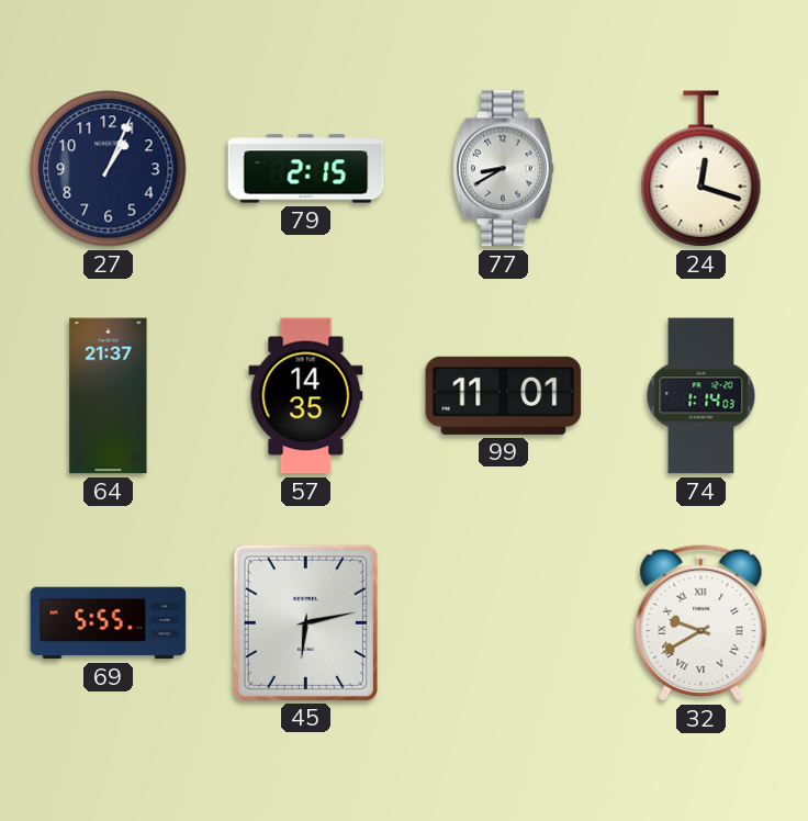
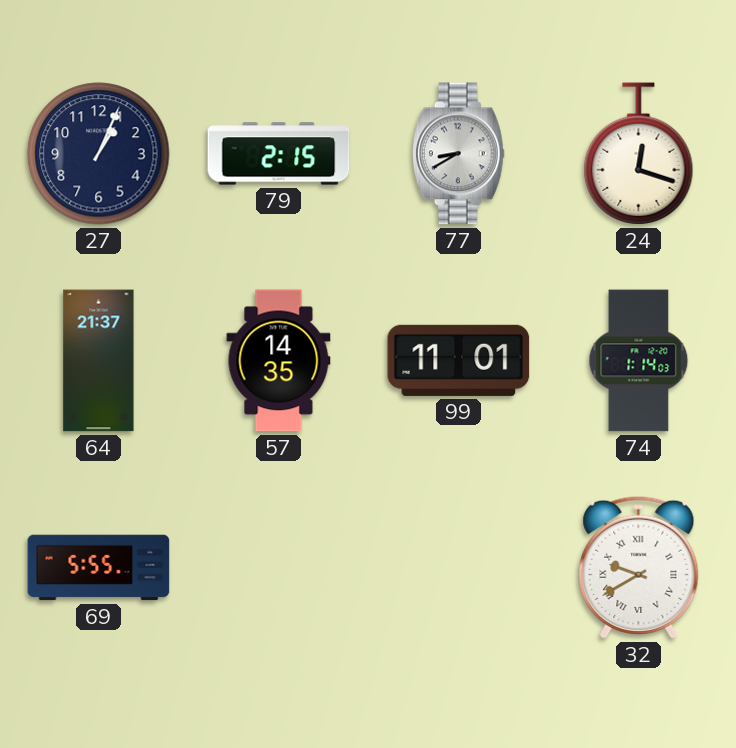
45: 6:13 -> none
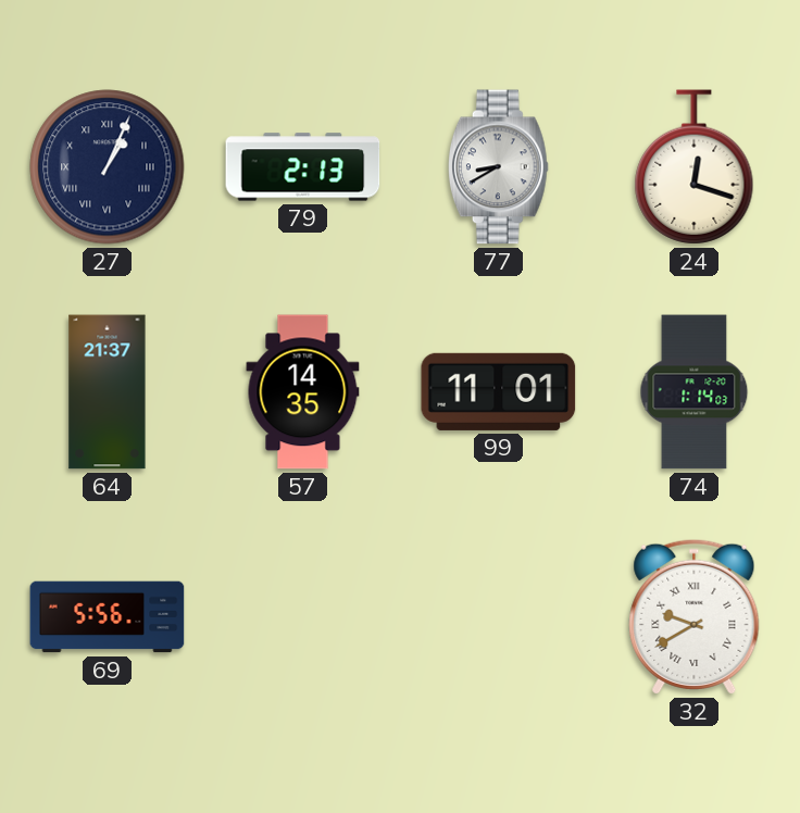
27 numerals: Arabic -> Roman
79: 2:15 -> 2:13
69: 5:55 -> 5:56
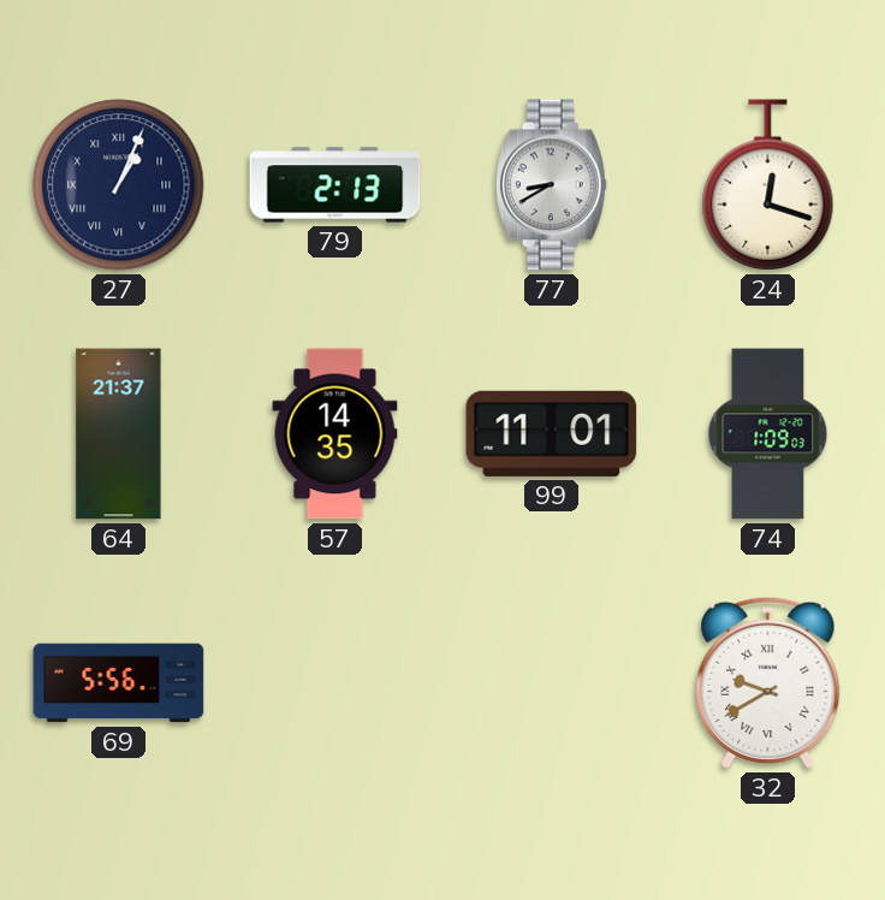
74: 1:14 -> 1:09
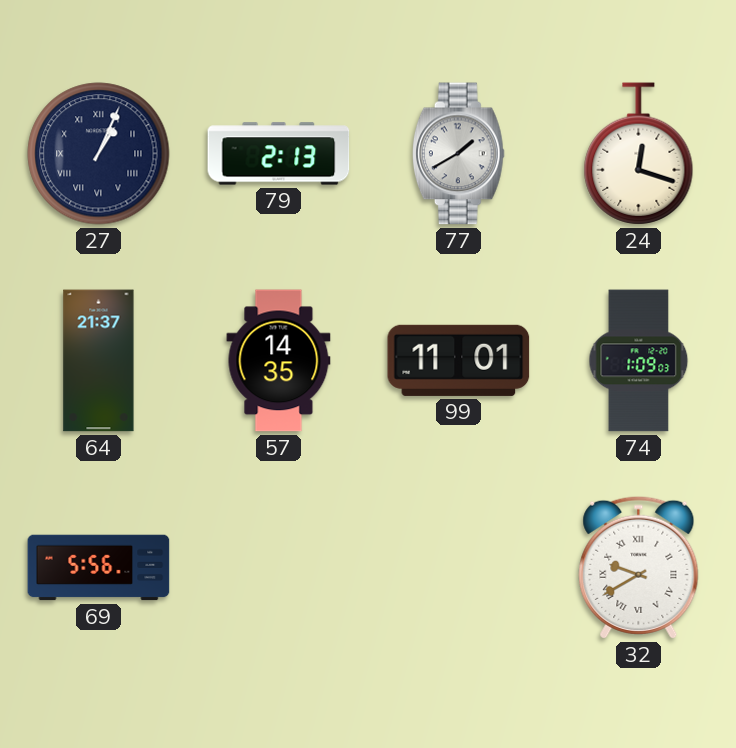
77: 8:40 -> 1:40
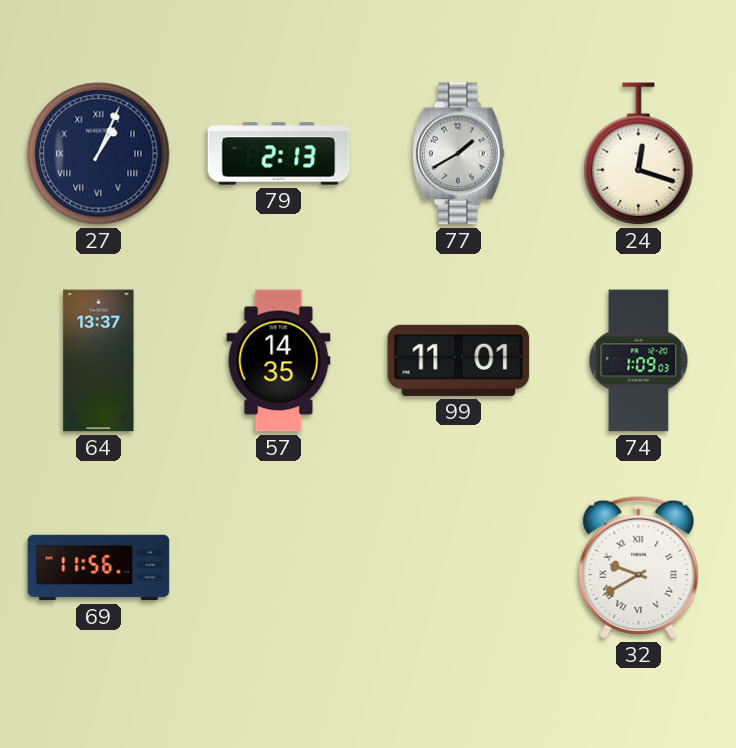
64: 21:37 -> 13:37
69: 5:56 -> 11:56
